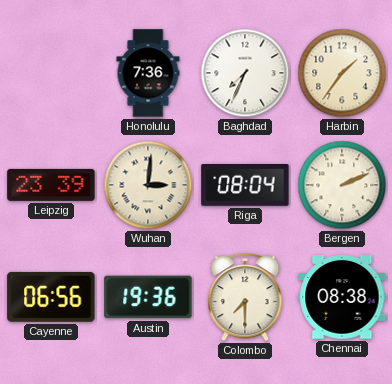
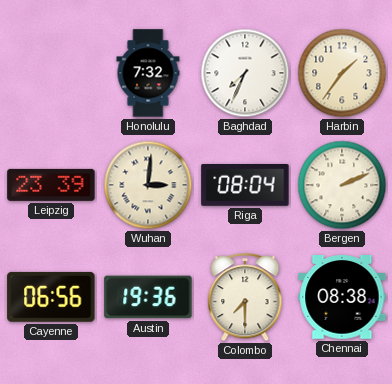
Honolulu: 7:36 -> 7:32
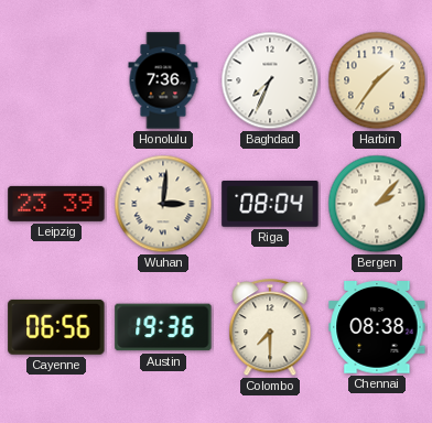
Honolulu: 7:32 -> 7:36
Bergen: 2:11 -> 2:07
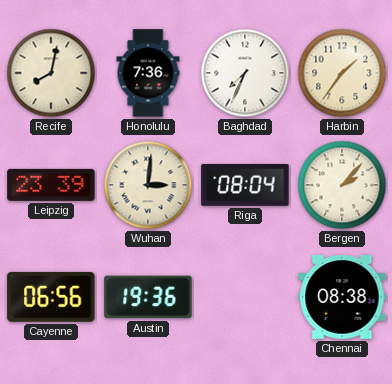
Recife: none -> 8:02
Colombo: 7:30 -> none
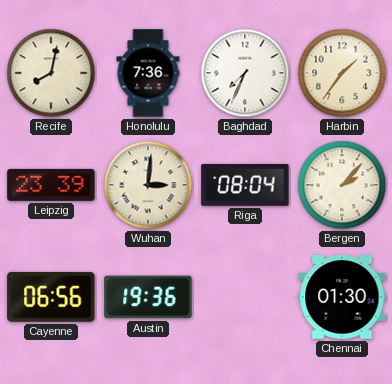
Chennai: 08:38 -> 01:30
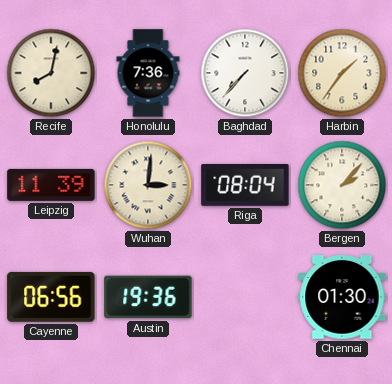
Baghdad: 7:34 -> 7:37
Leipzig: 23:39 -> 11:39
